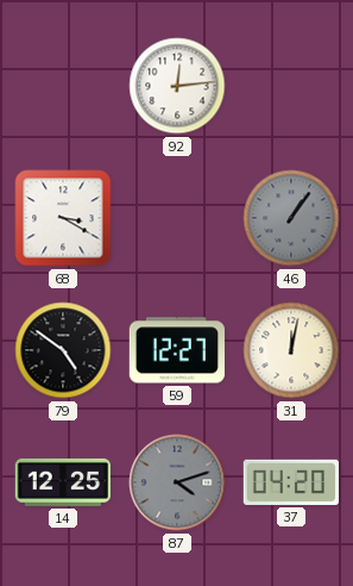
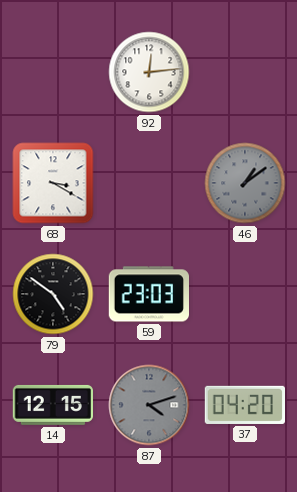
46: 1:06 -> 1:09
59: 12:27 -> 23:03
31: 12:02 -> none
14: 12:25 -> 12:15
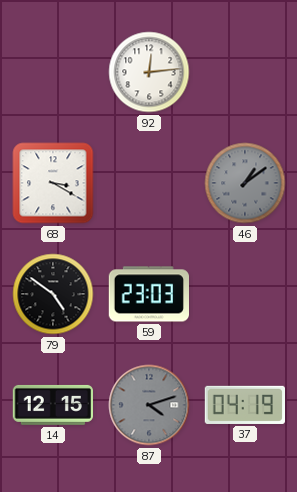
37: 04:20 -> 04:19
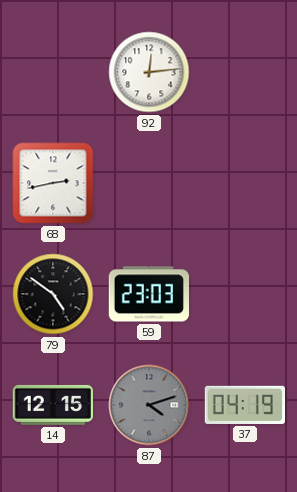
68: 3:20 -> 2:43
46: 1:09 -> none
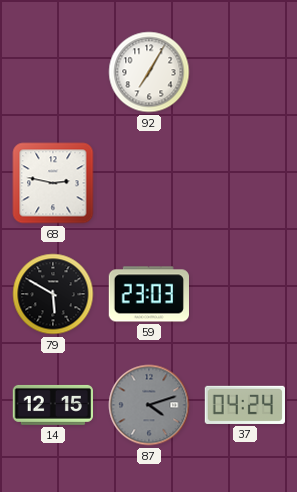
92: 12:14 -> 7:05
68: 2:43 -> 2:47
79: 4:51 -> 5:50
37: 04:19 -> 04:24
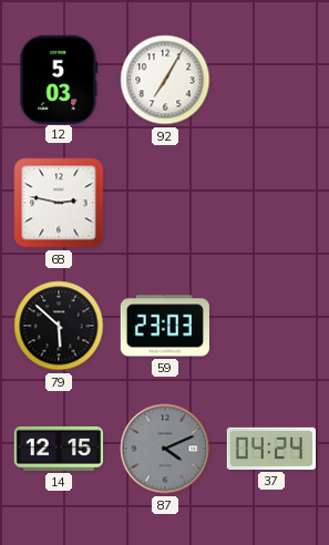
12: none -> 5:03
79: 5:50 -> 5:52
87: 4:12 -> 4:11
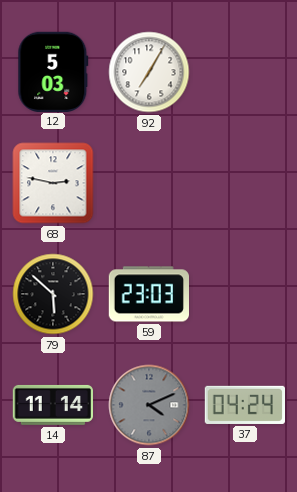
14: 12:15 -> 11:14
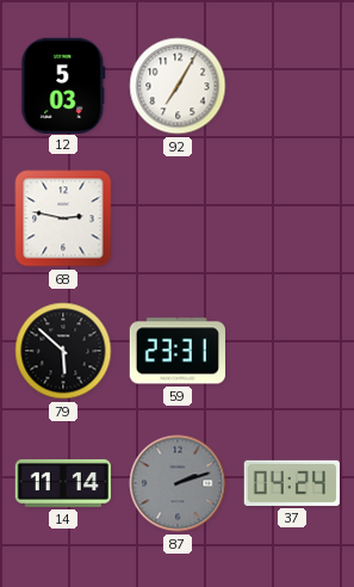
59: 23:03 -> 23:31
87: 4:11 -> 2:12
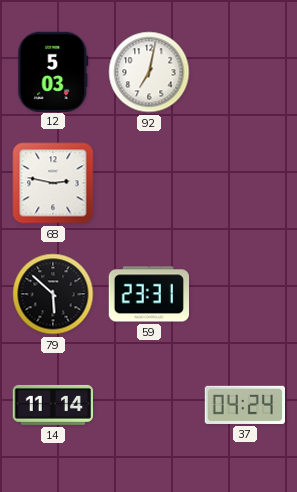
92: 7:05 -> 7:02
87: 2:12 -> none
